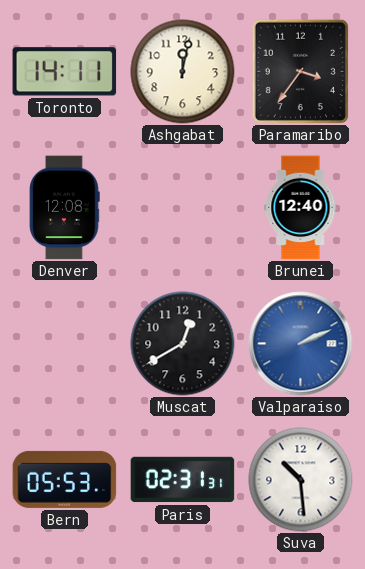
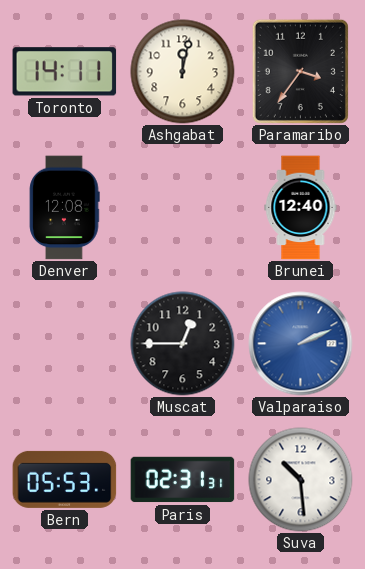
Muscat: 12:40 -> 12:45
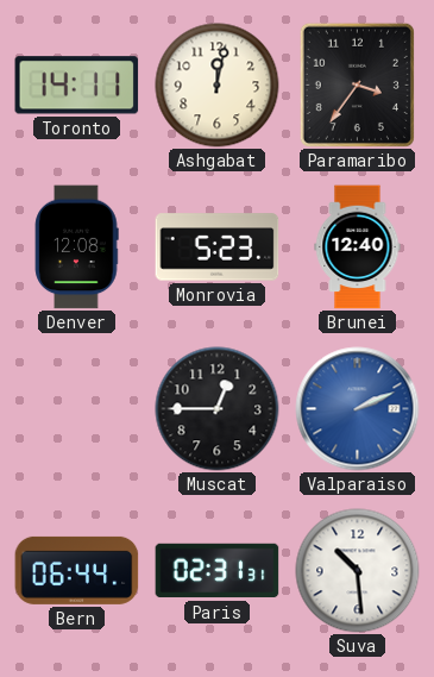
Monrovia: none -> 5:23
Bern: 05:53 -> 06:44
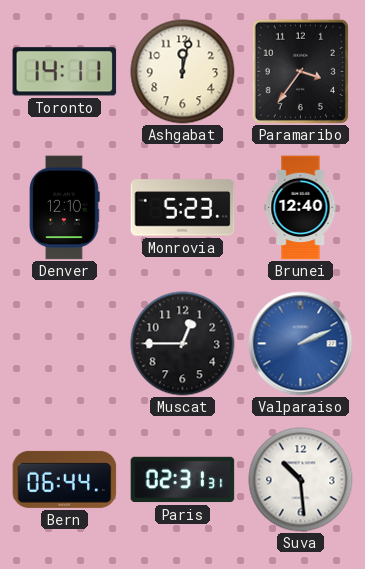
Denver: 12:08 -> 12:10
